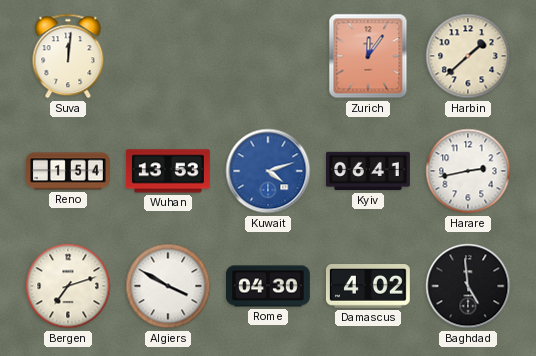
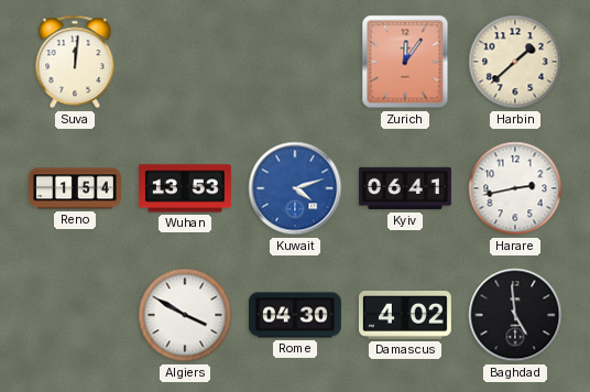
Bergen: 7:12 -> none
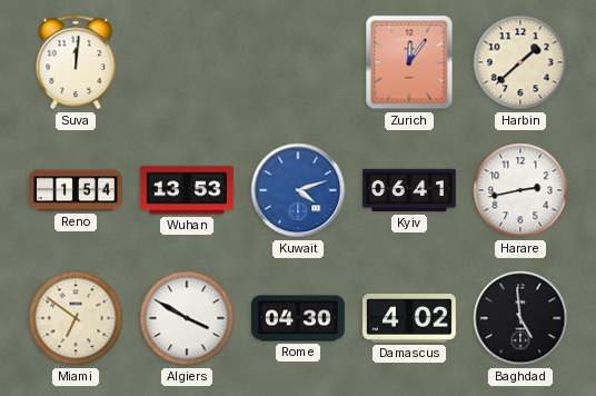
Miami: none -> 6:51
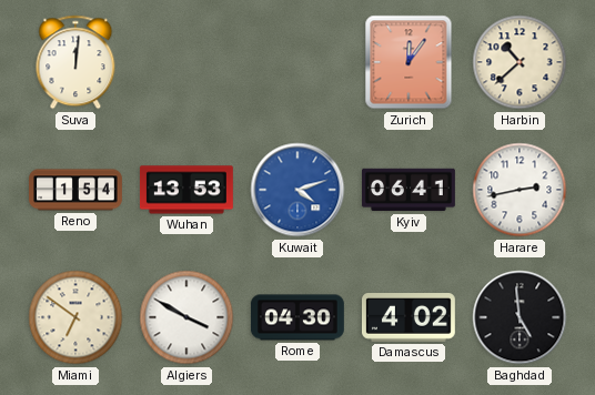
Harbin: 1:38 -> 10:38
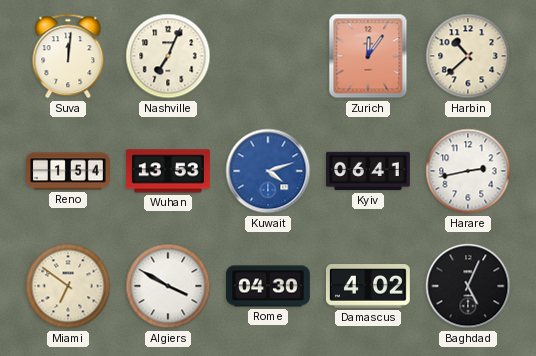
Nashville: none -> 7:04
Baghdad: 4:59 -> 5:04
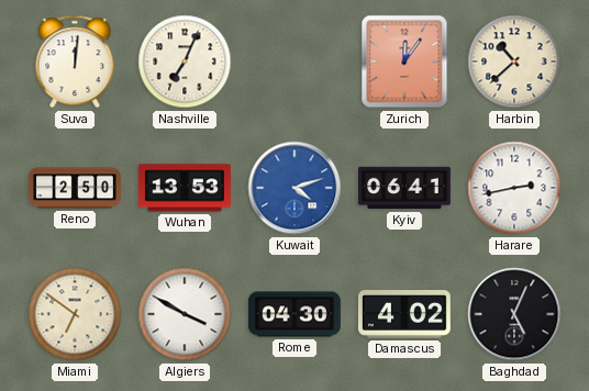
Reno: 1:54 -> 2:50
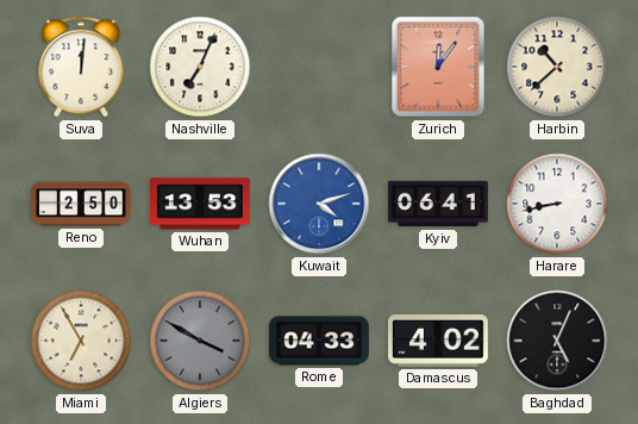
Harare: 2:43 -> 8:43
Miami: 6:51 -> 6:55
Algiers dial: white -> grey
Rome: 04:30 -> 04:33
